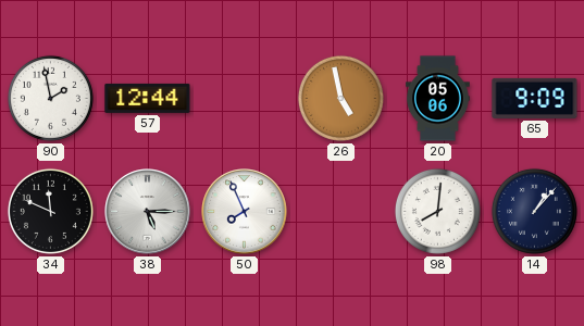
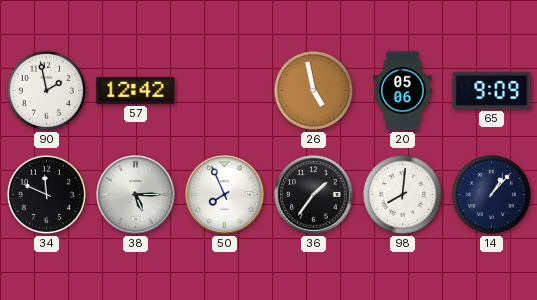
57: 12:44 -> 12:42
36: none -> 1:36
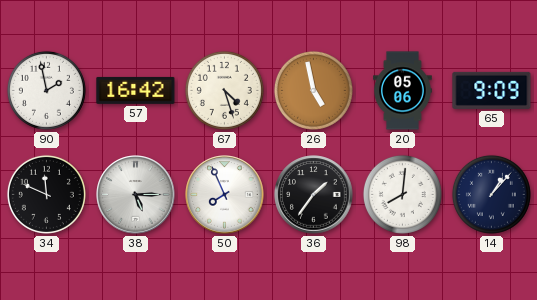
57: 12:42 -> 16:42
67: none -> 4:27
